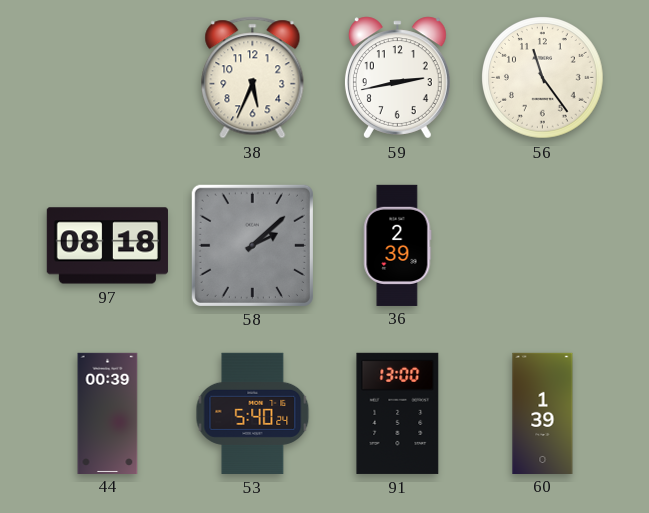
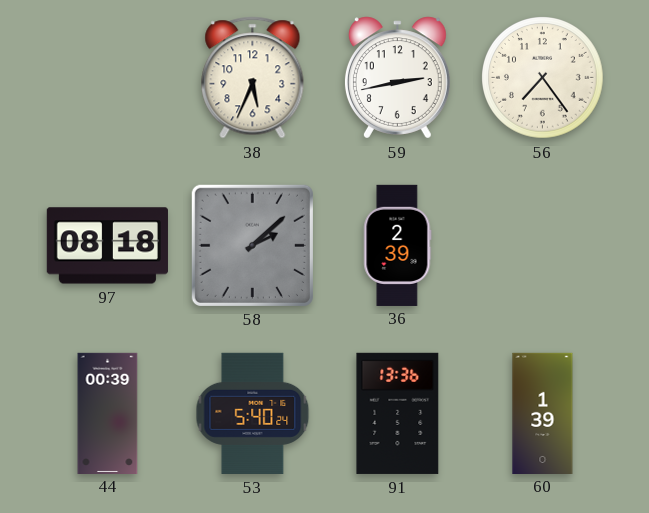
56: 11:24 -> 7:24
91: 13:00 -> 13:36
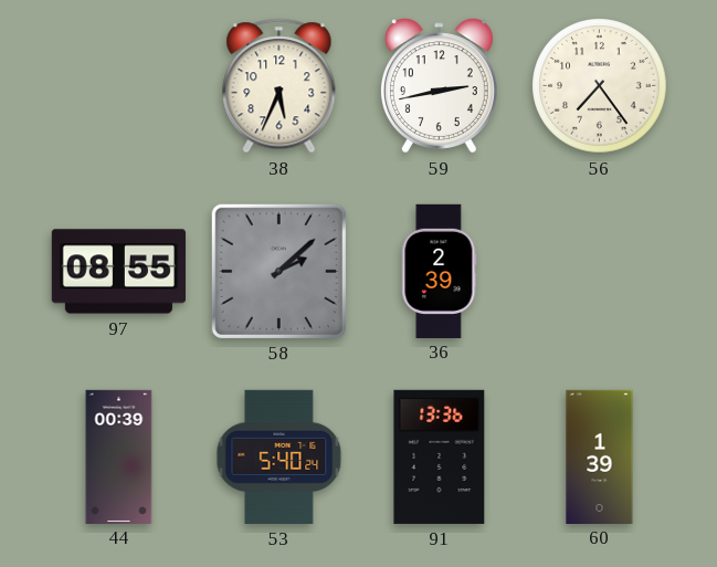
97: 08:18 -> 08:55
